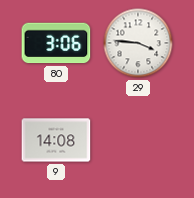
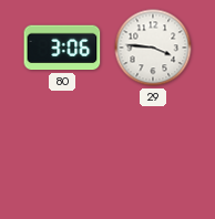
9: 14:08 -> none
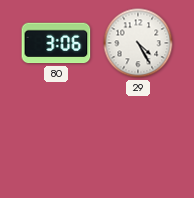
29: 3:46 -> 4:25
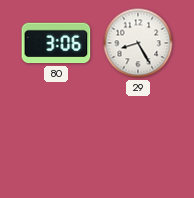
29: 4:25 -> 8:25
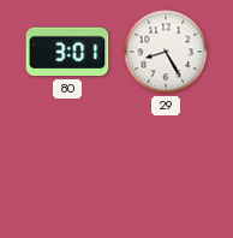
80: 3:06 -> 3:01
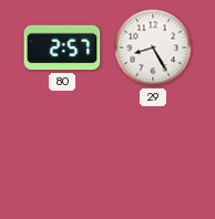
80: 3:01 -> 2:57
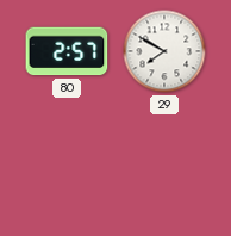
29: 8:25 -> 7:50
